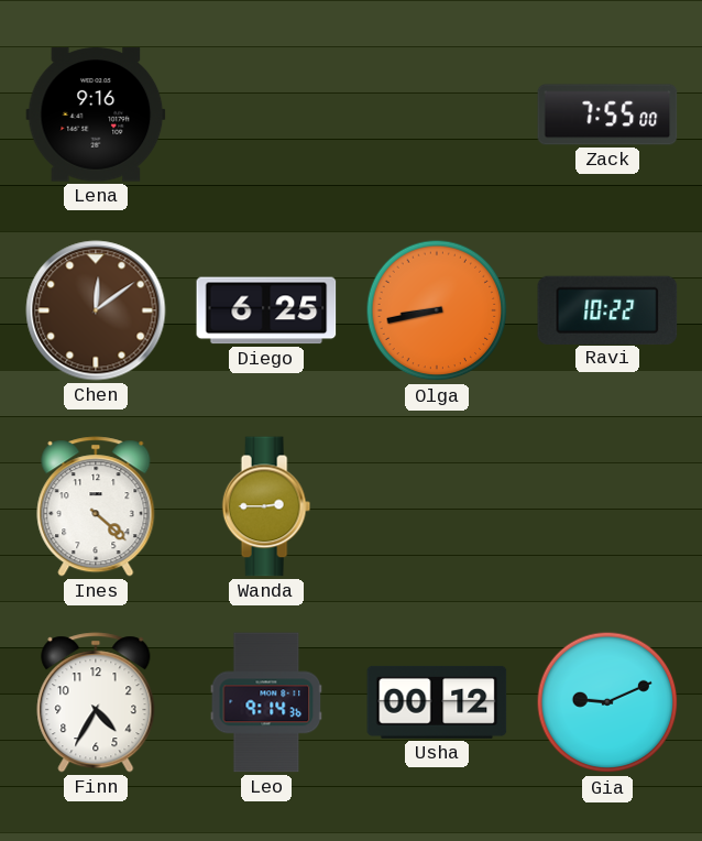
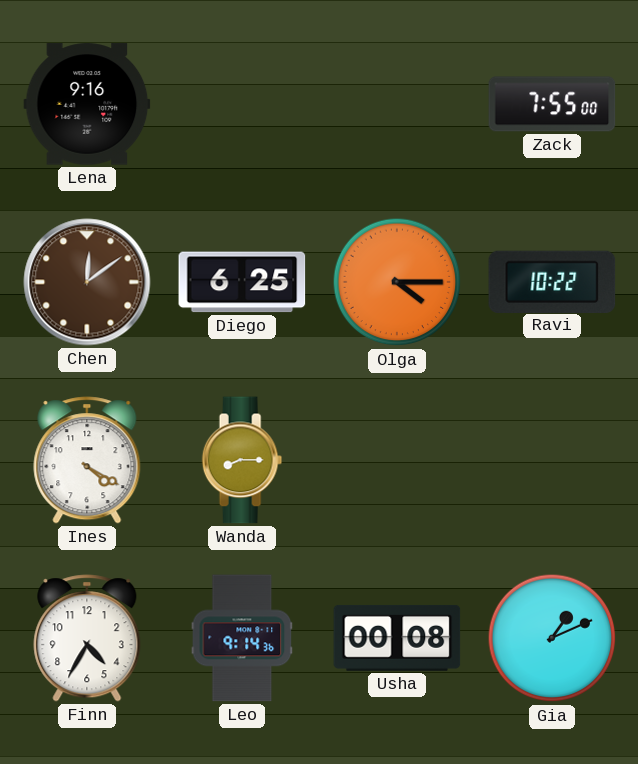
Olga: 8:43 -> 4:15
Ines: 4:22 -> 4:20
Wanda: 2:45 -> 8:15
Usha: 00:12 -> 00:08
Gia: 9:11 -> 1:11
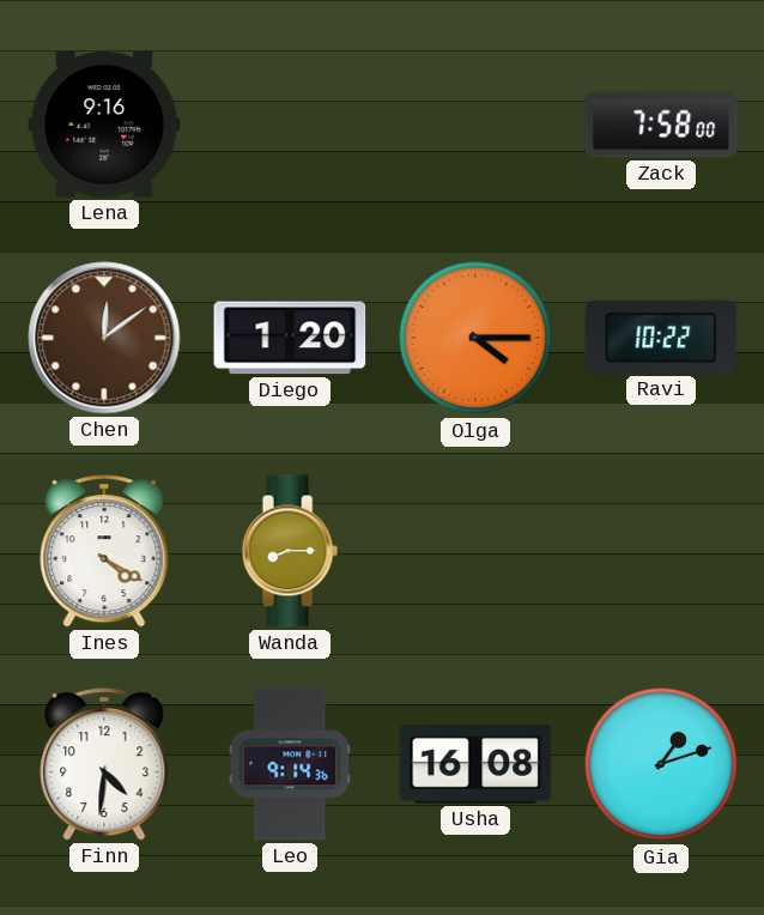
Zack: 7:55 -> 7:58
Diego: 6:25 -> 1:20
Finn: 4:35 -> 4:31
Usha: 00:08 -> 16:08
Gia: 1:11 -> 1:12
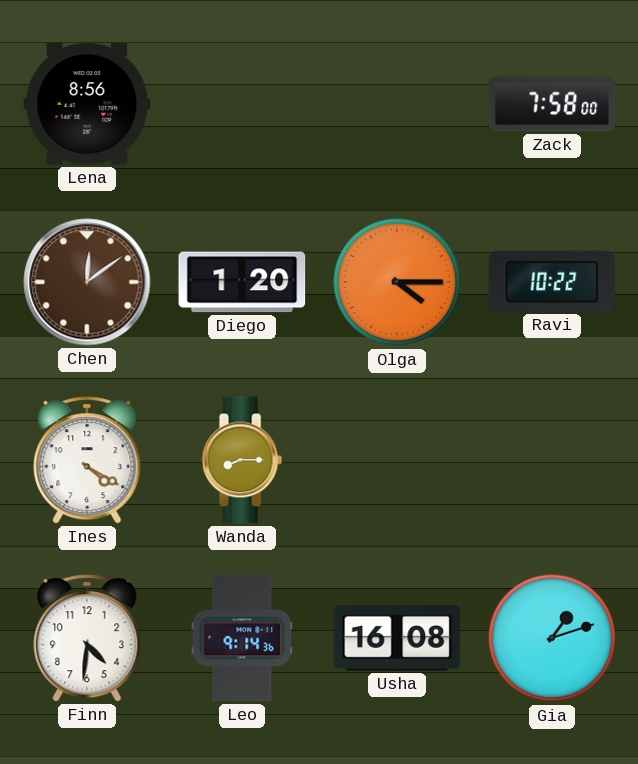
Lena: 9:16 -> 8:56
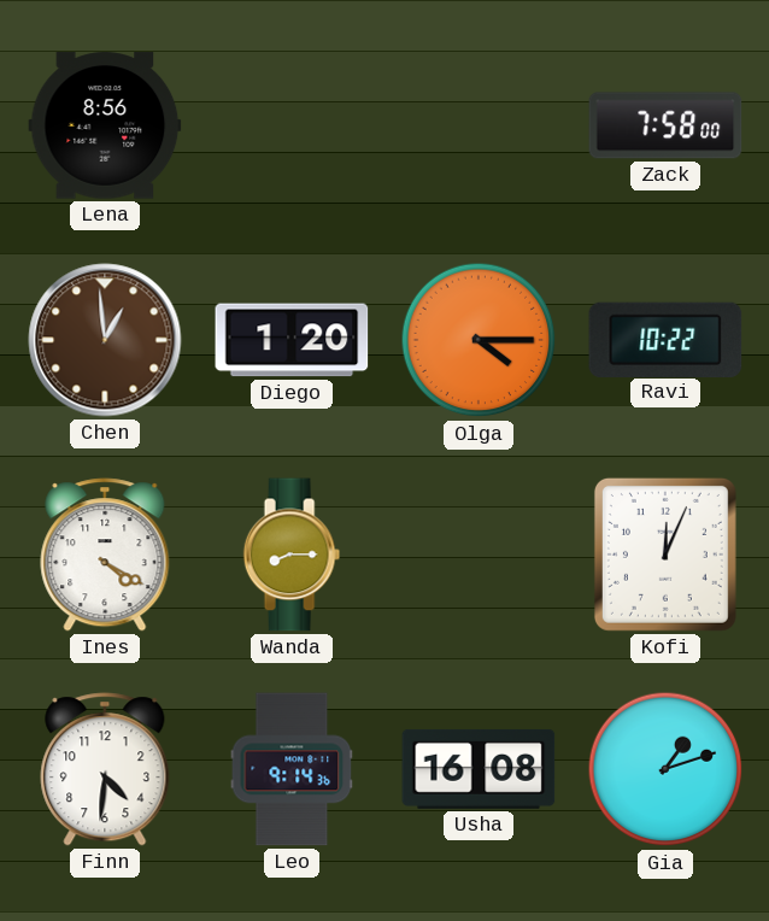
Chen: 12:09 -> 12:59
Kofi: none -> 12:04
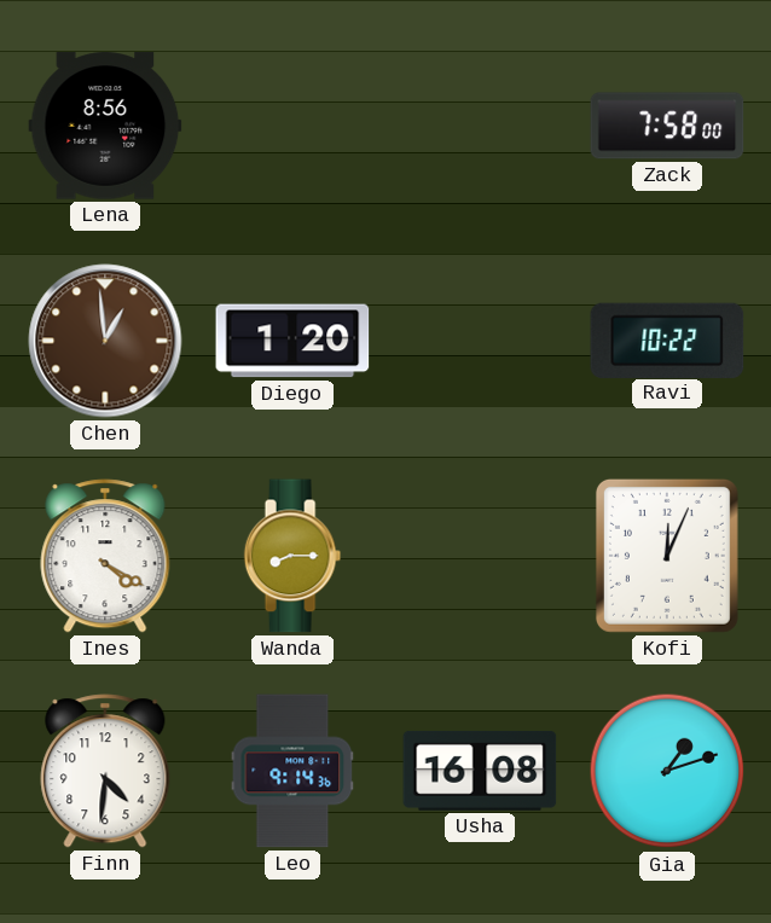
Olga: 4:15 -> none
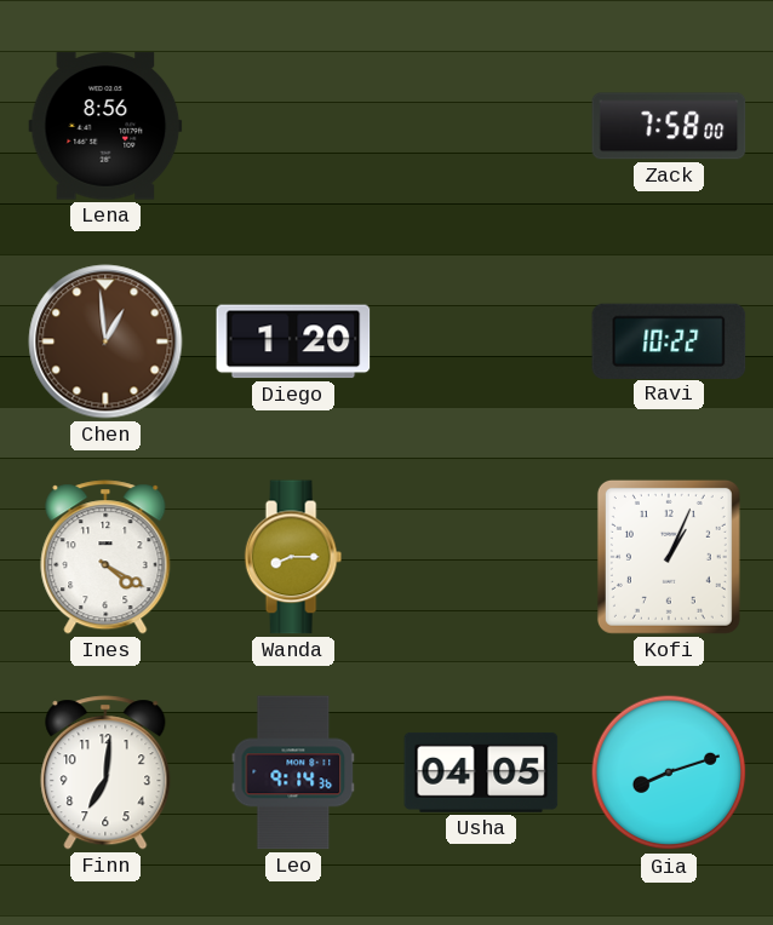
Kofi: 12:04 -> 1:04
Finn: 4:31 -> 7:01
Usha: 16:08 -> 04:05
Gia: 1:12 -> 8:12
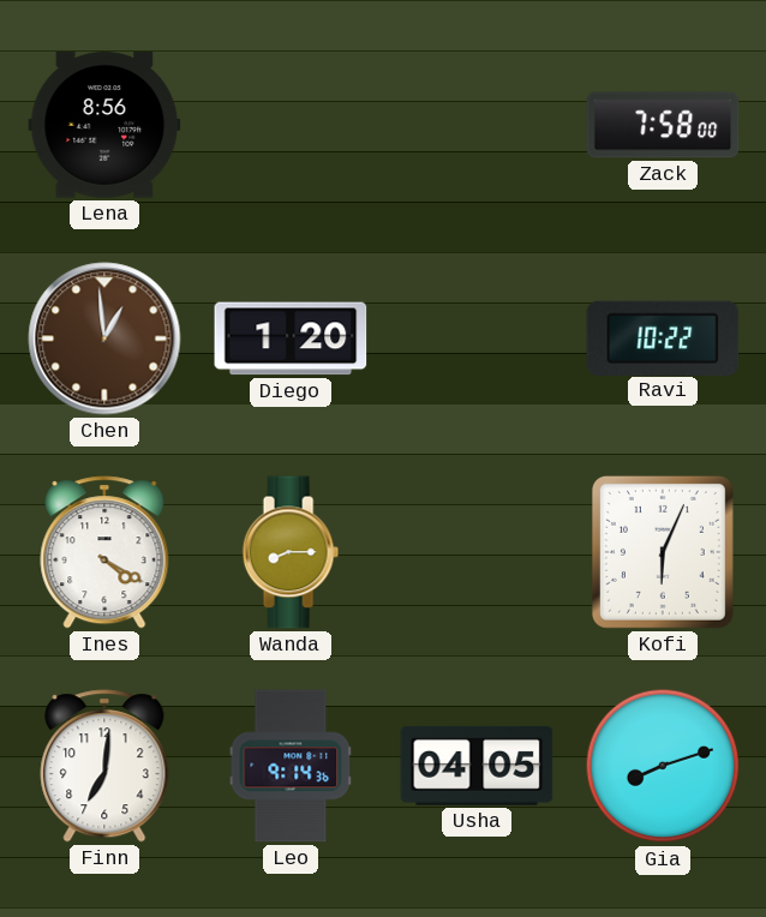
Kofi: 1:04 -> 6:04
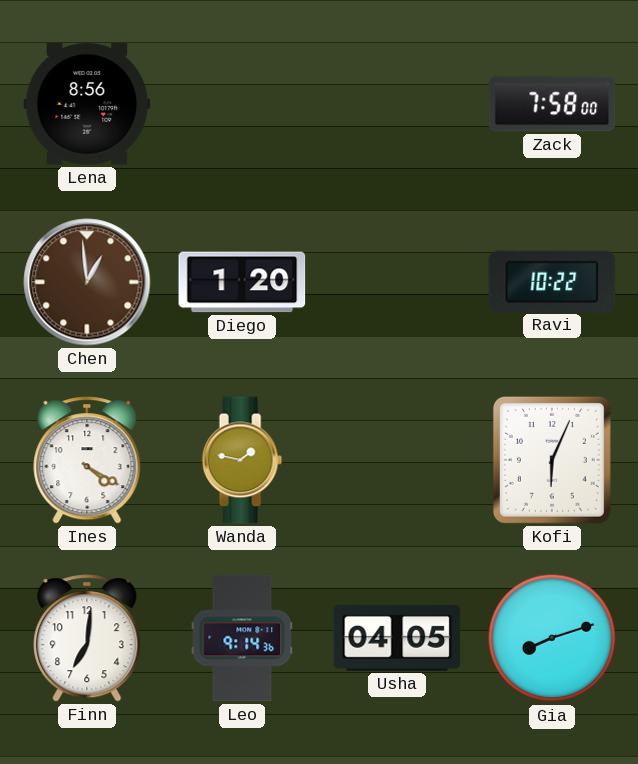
Wanda: 8:15 -> 1:47
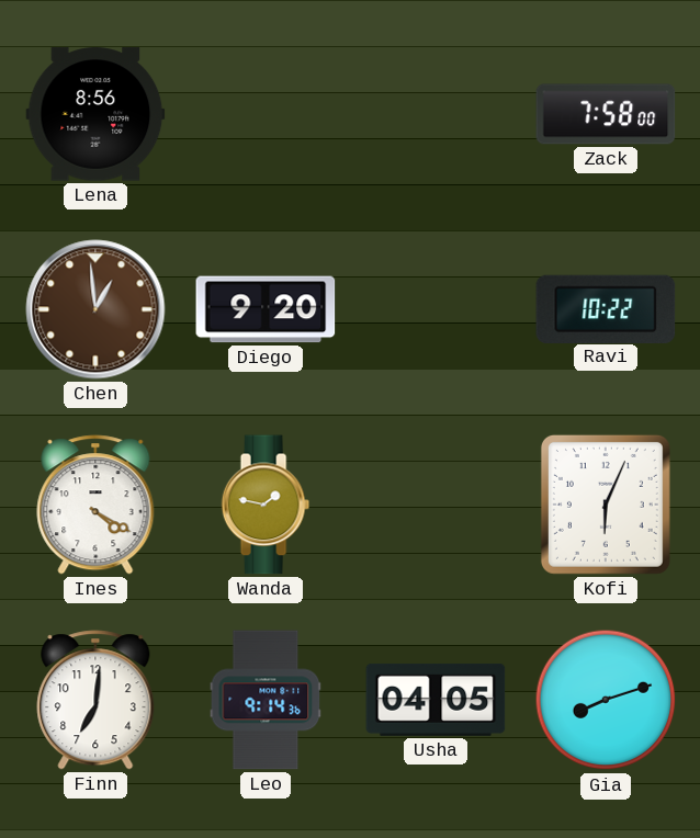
Diego: 1:20 -> 9:20
